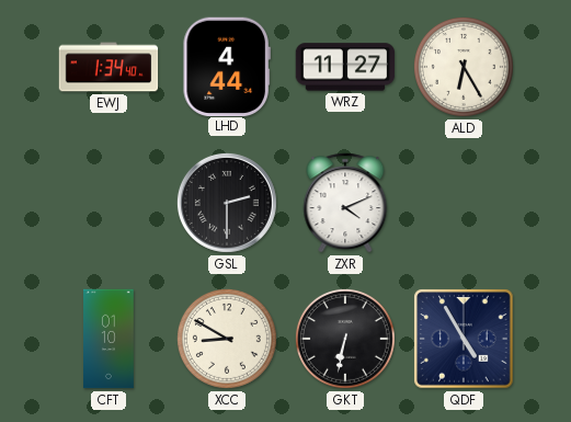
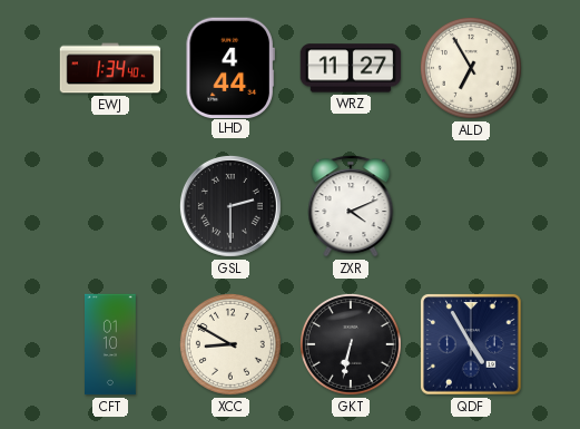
ALD: 6:25 -> 6:55
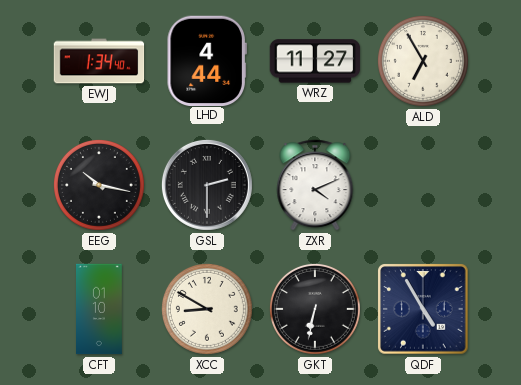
EEG: none -> 10:17
